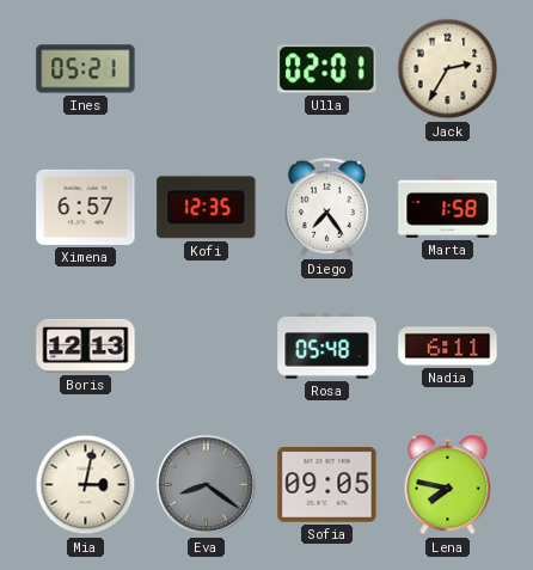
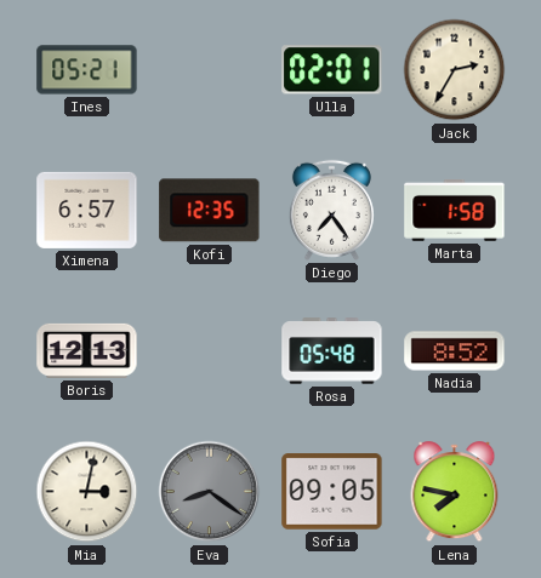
Nadia: 6:11 -> 8:52
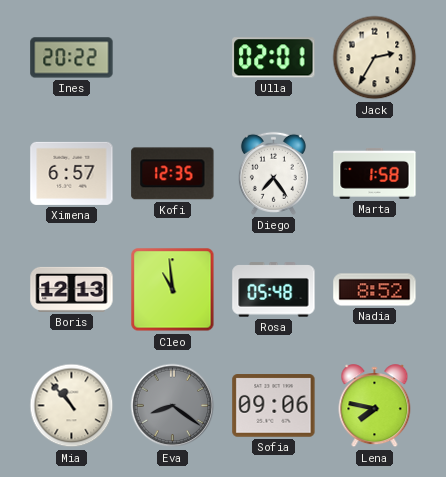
Ines: 05:21 -> 20:22
Cleo: none -> 10:59
Mia: 3:02 -> 10:53
Sofia: 09:05 -> 09:06
